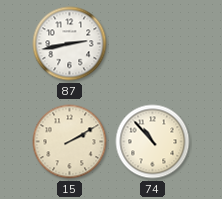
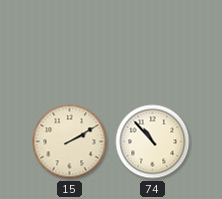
87: 2:43 -> none
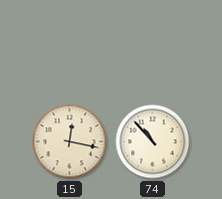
15: 2:10 -> 12:17
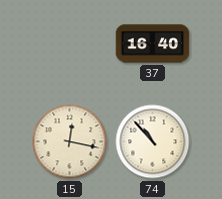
37: none -> 16:40
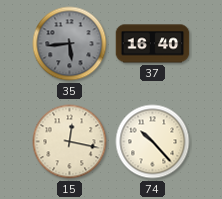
35: none -> 5:44
74: 10:53 -> 10:23
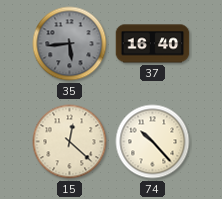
15: 12:17 -> 12:22
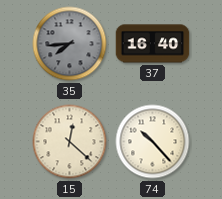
35: 5:44 -> 7:44
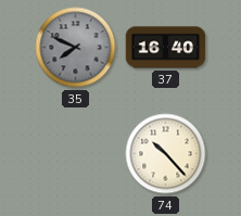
35: 7:44 -> 7:49
15: 12:22 -> none
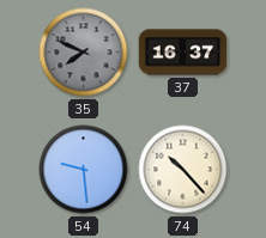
37: 16:40 -> 16:37
54: none -> 9:29
